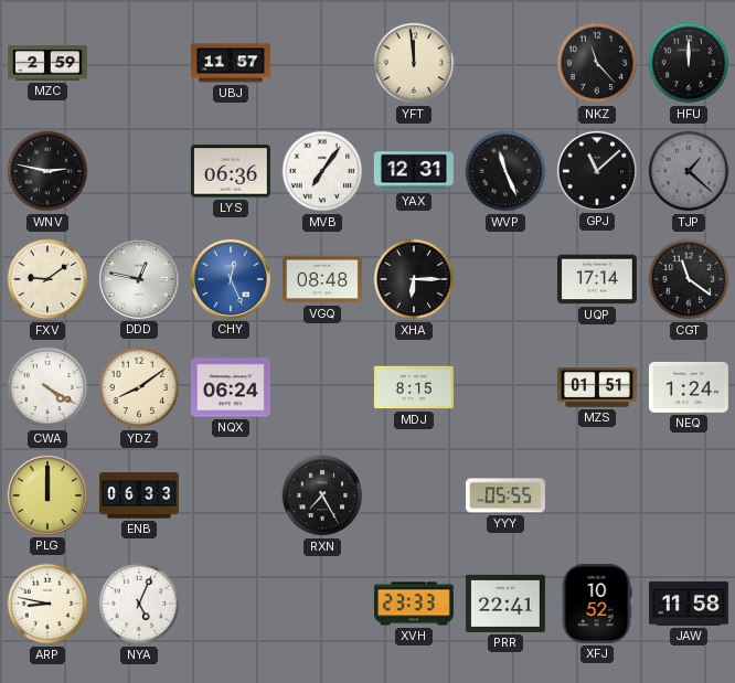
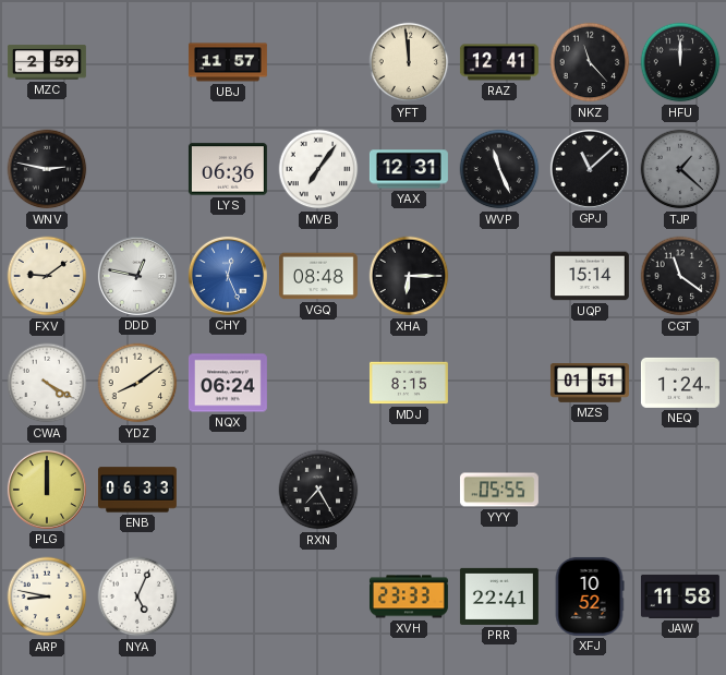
RAZ: none -> 12:41
UQP: 17:14 -> 15:14
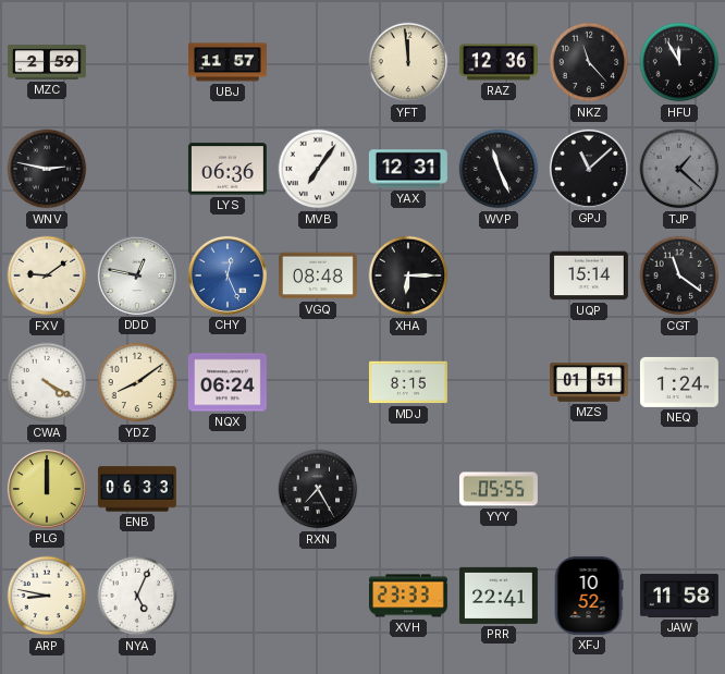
RAZ: 12:41 -> 12:36
HFU: 12:00 -> 11:55
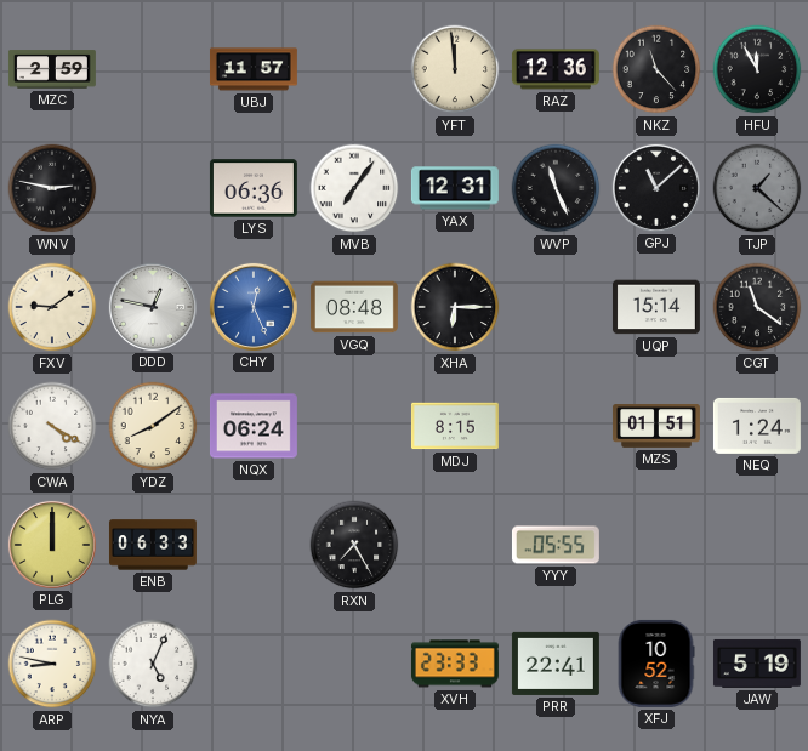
JAW: 11:58 -> 5:19
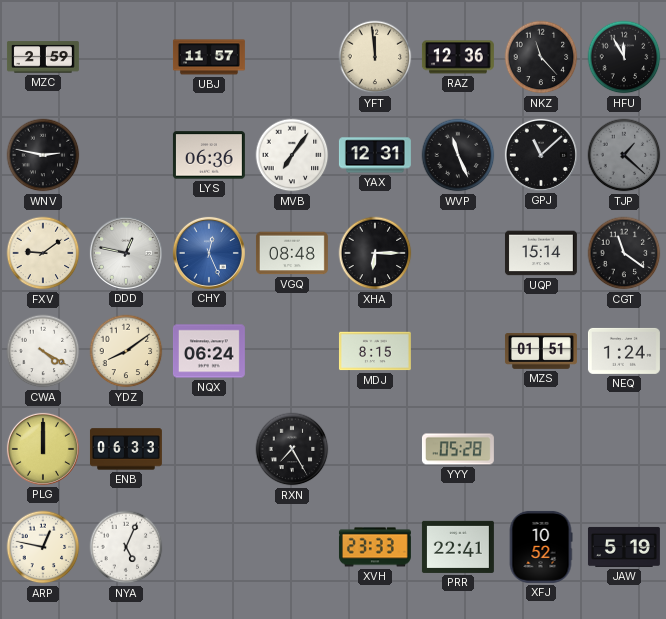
YYY: 05:55 -> 05:28
ARP: 8:47 -> 12:47
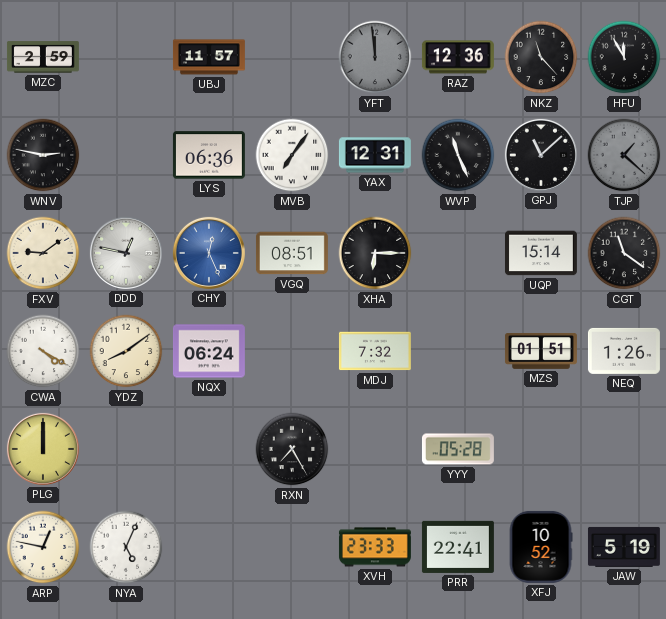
YFT dial: cream -> grey
VGQ: 08:48 -> 08:51
MDJ: 8:15 -> 7:32
NEQ: 1:24 -> 1:26
ENB: 06:33 -> none
